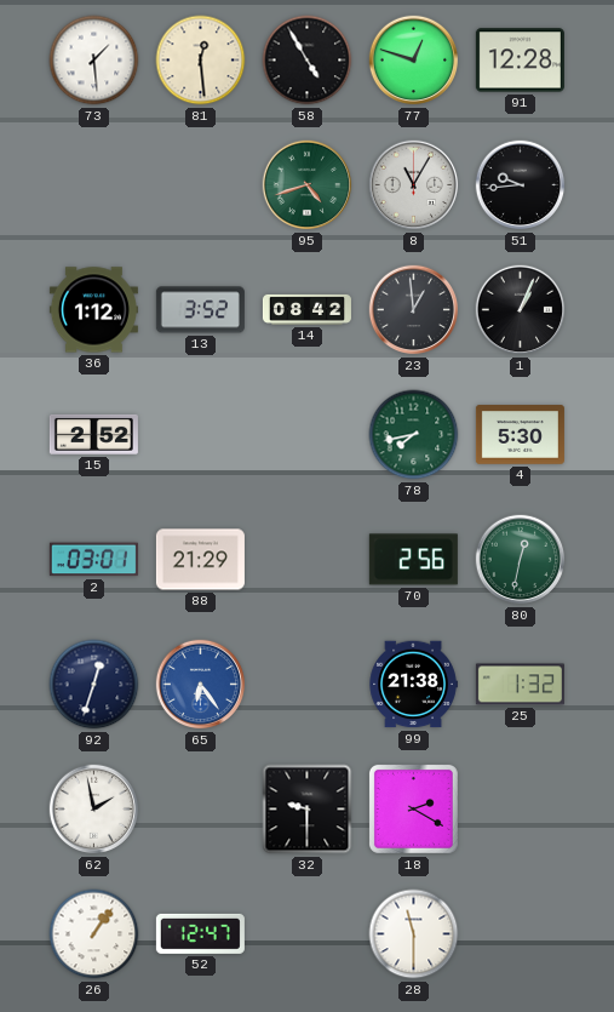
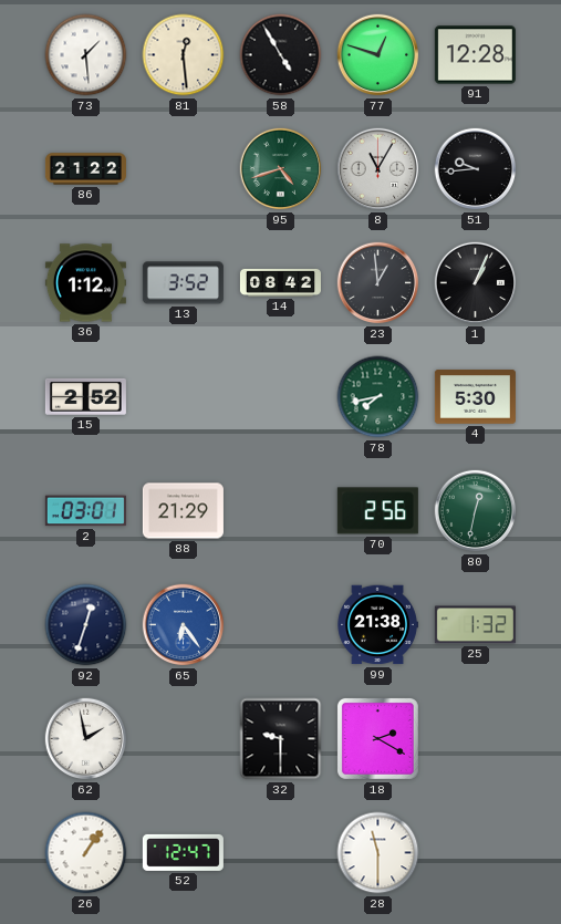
86: none -> 21:22
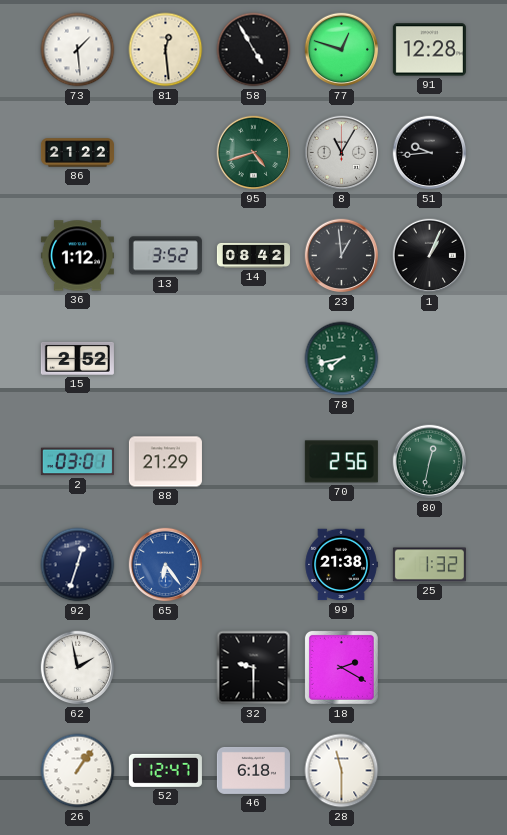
4: 5:30 -> none
46: none -> 6:18
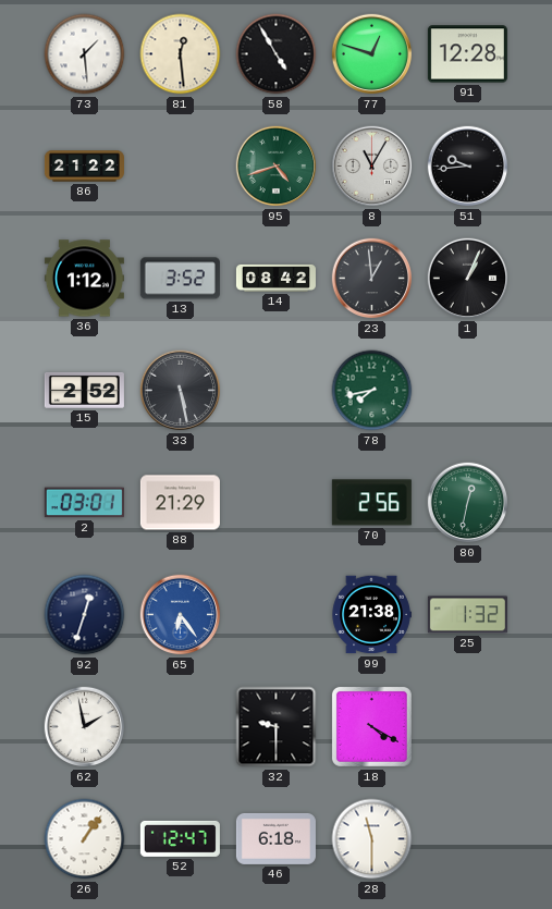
33: none -> 5:28
18: 2:20 -> 4:20
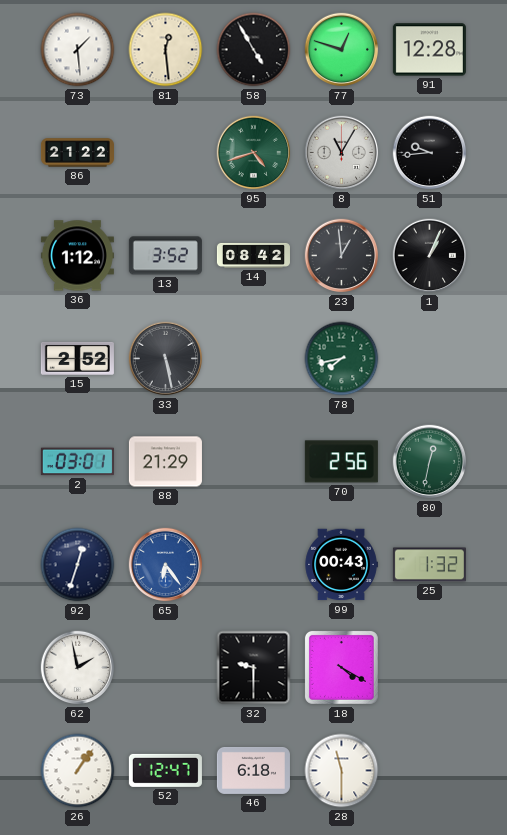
99: 21:38 -> 00:43
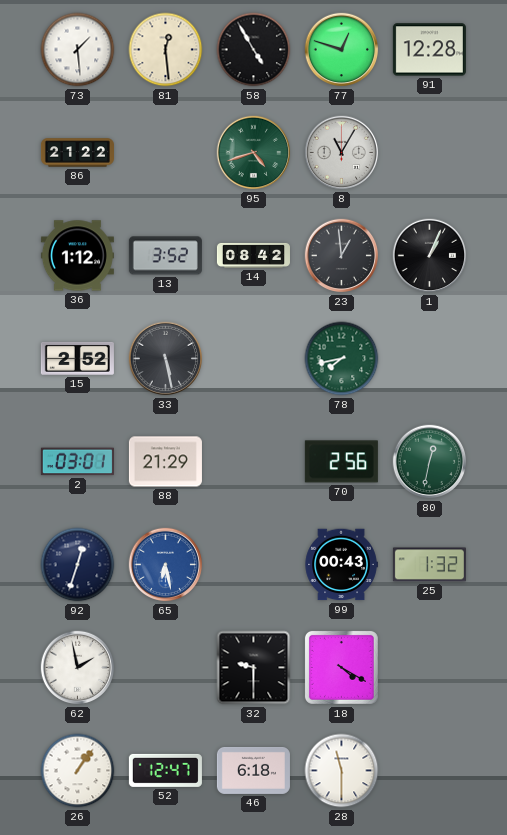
51: 9:44 -> none
65: 6:24 -> 6:28
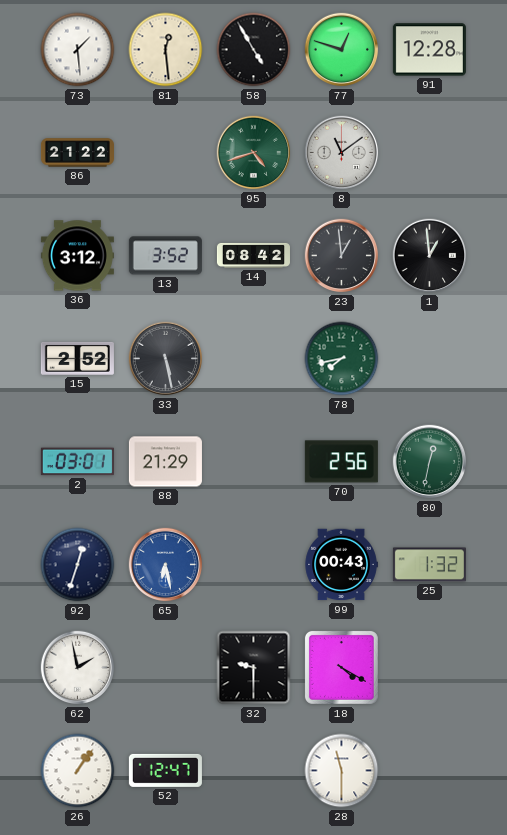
8: 11:05 -> 11:09
36: 1:12 -> 3:12
1: 1:04 -> 12:59
46: 6:18 -> none
